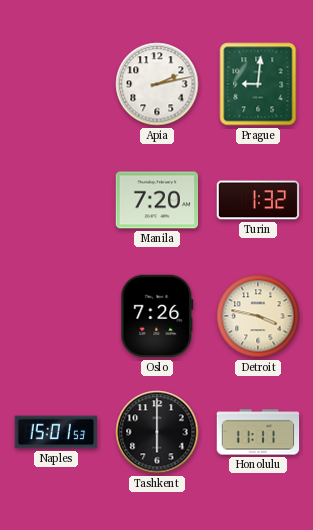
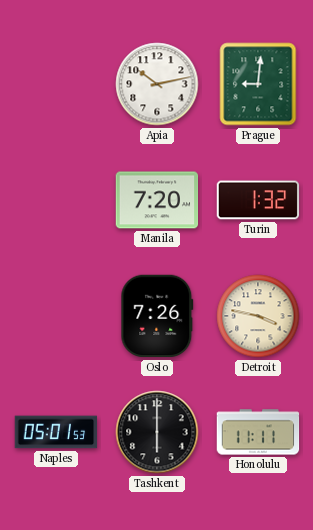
Apia: 2:13 -> 10:13
Naples: 15:01 -> 05:01
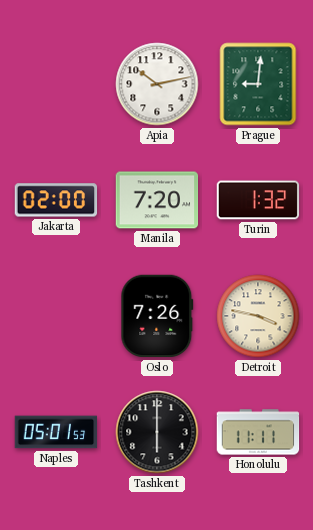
Jakarta: none -> 02:00
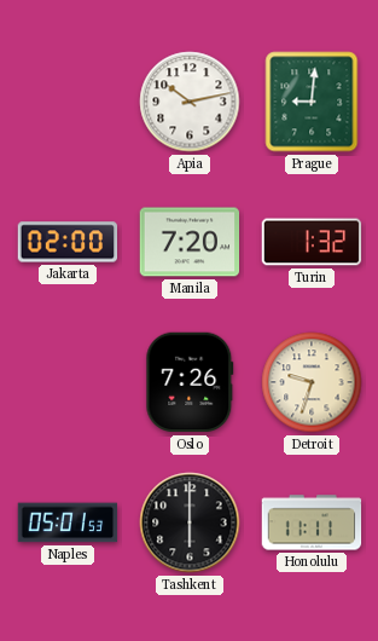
Detroit: 3:47 -> 9:33
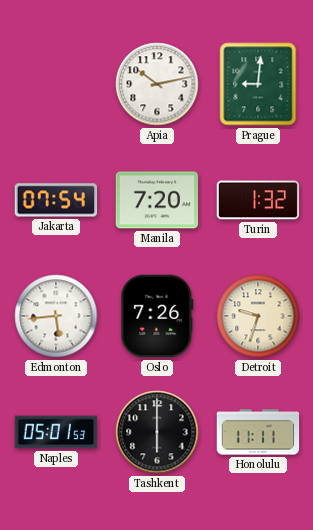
Jakarta: 02:00 -> 07:54
Edmonton: none -> 5:44
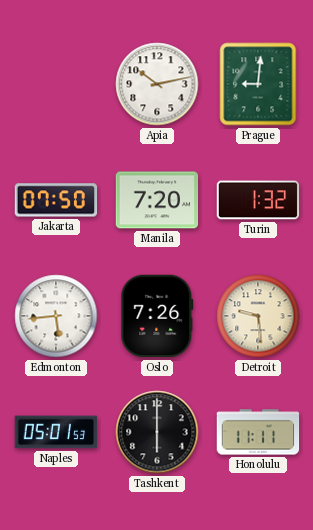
Jakarta: 07:54 -> 07:50
Detroit: 9:33 -> 9:29
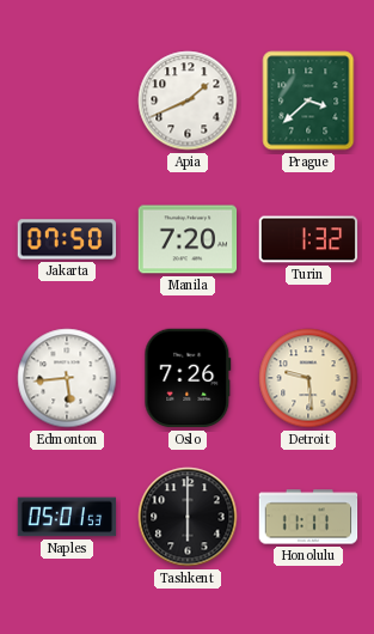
Apia: 10:13 -> 1:41
Prague: 9:01 -> 3:38
